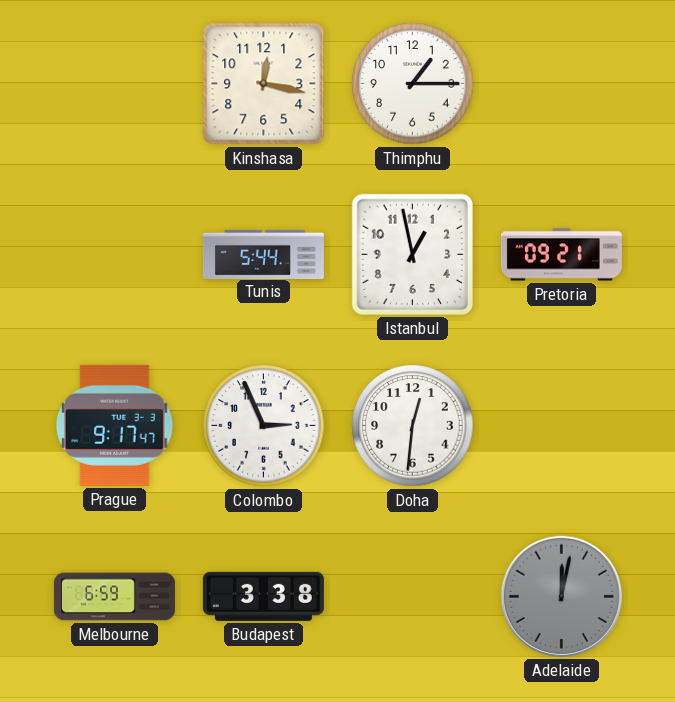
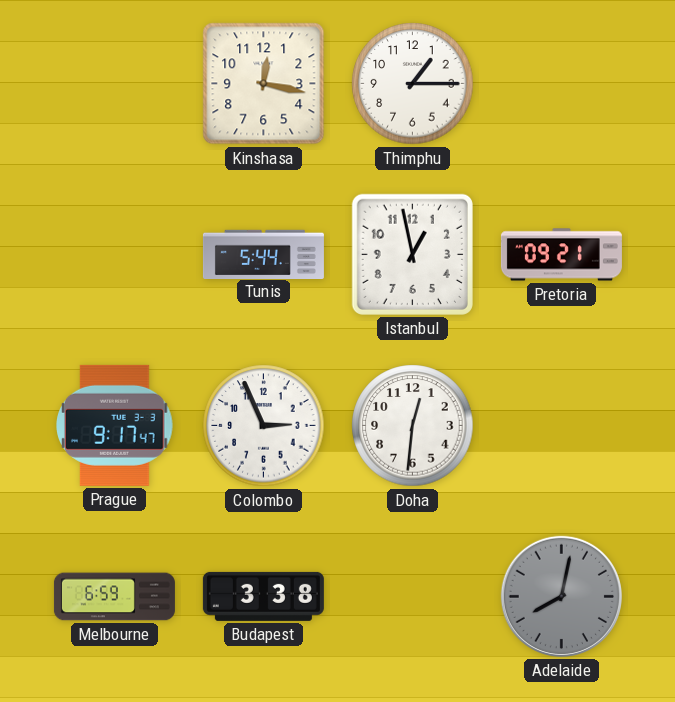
Adelaide: 12:02 -> 8:02
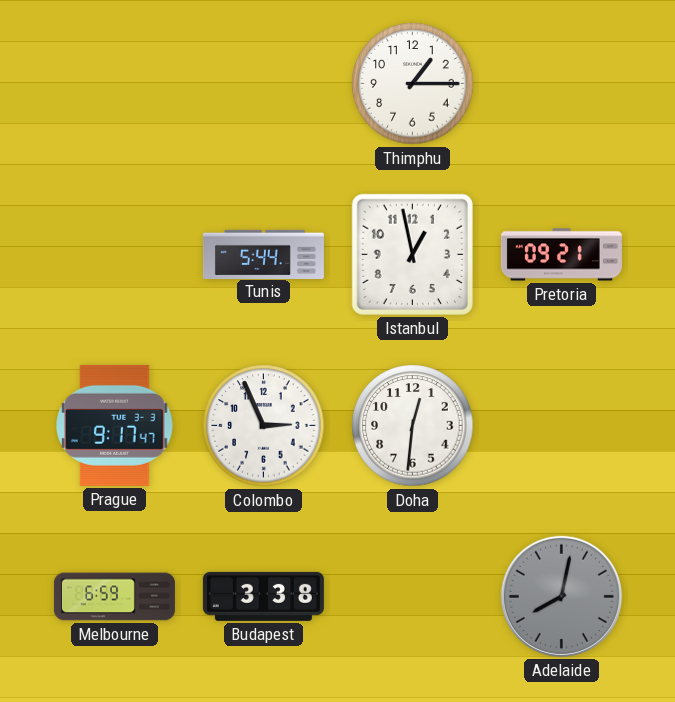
Kinshasa: 12:17 -> none
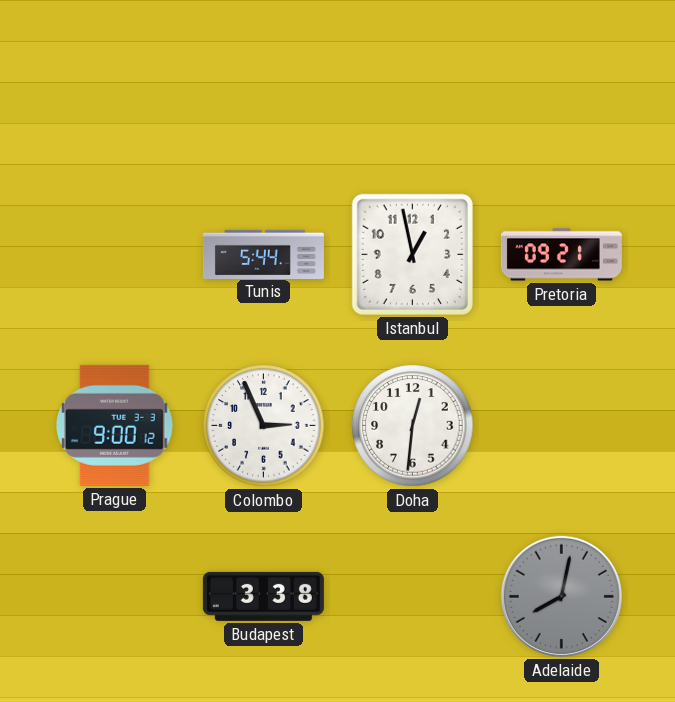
Thimphu: 1:15 -> none
Prague: 9:17 -> 9:00
Melbourne: 6:59 -> none
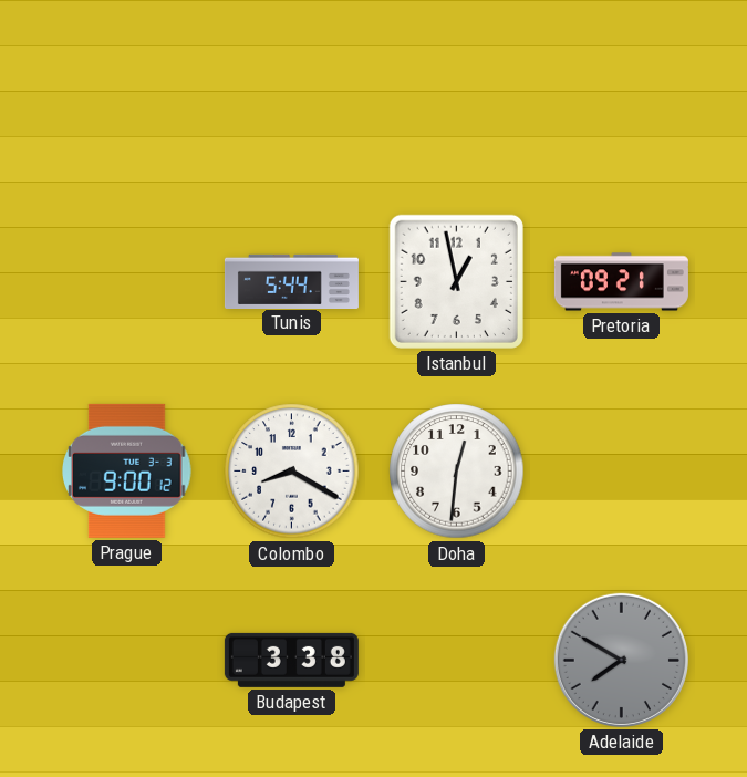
Colombo: 2:56 -> 8:20
Adelaide: 8:02 -> 7:50
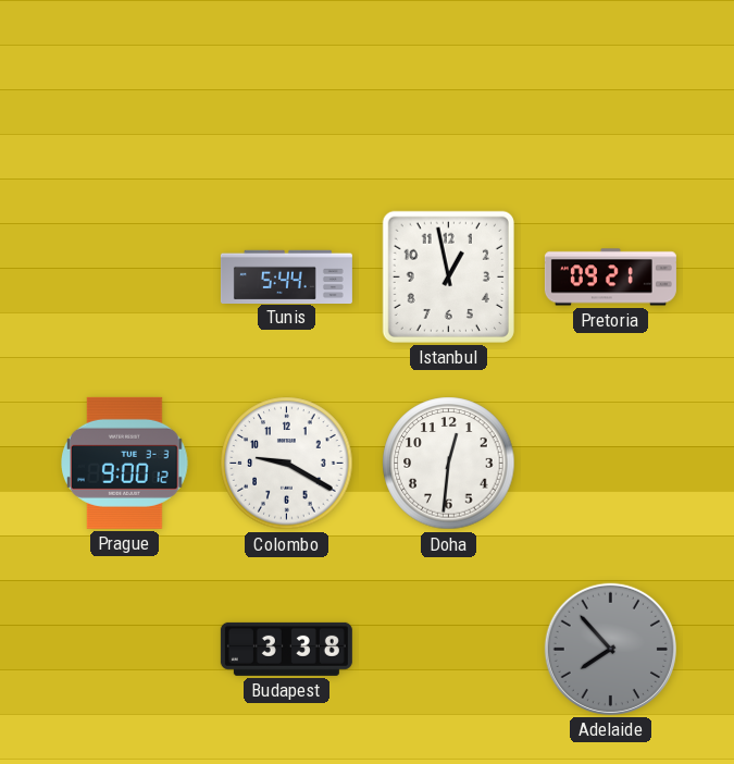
Colombo: 8:20 -> 9:20
Adelaide: 7:50 -> 7:53
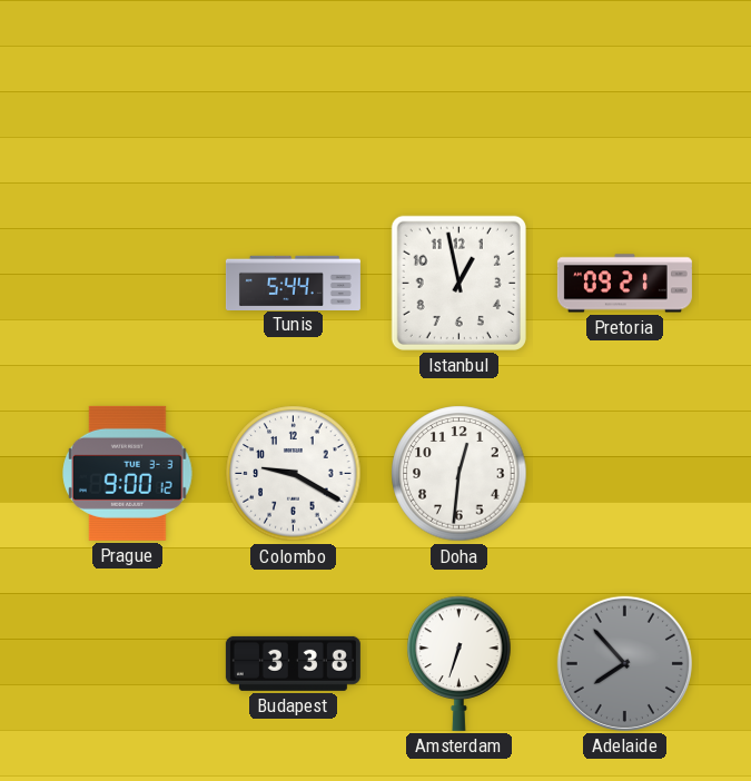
Amsterdam: none -> 6:33
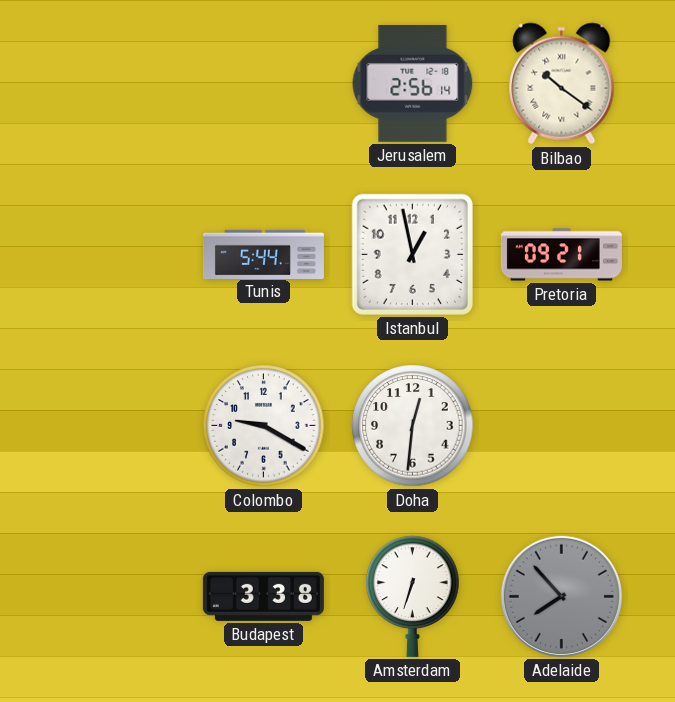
Jerusalem: none -> 2:56
Bilbao: none -> 10:21
Prague: 9:00 -> none
